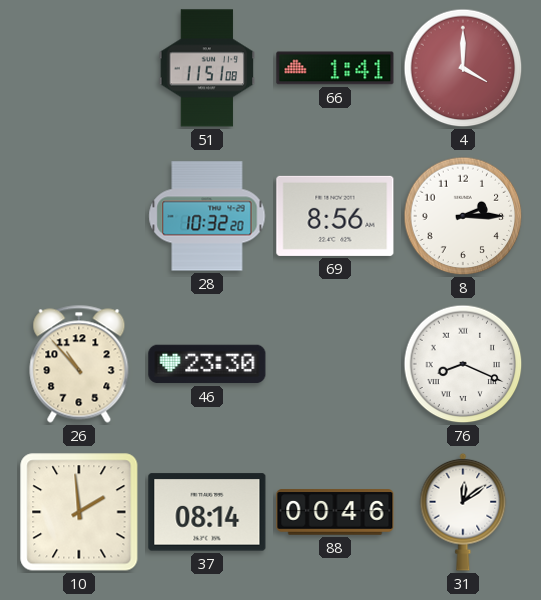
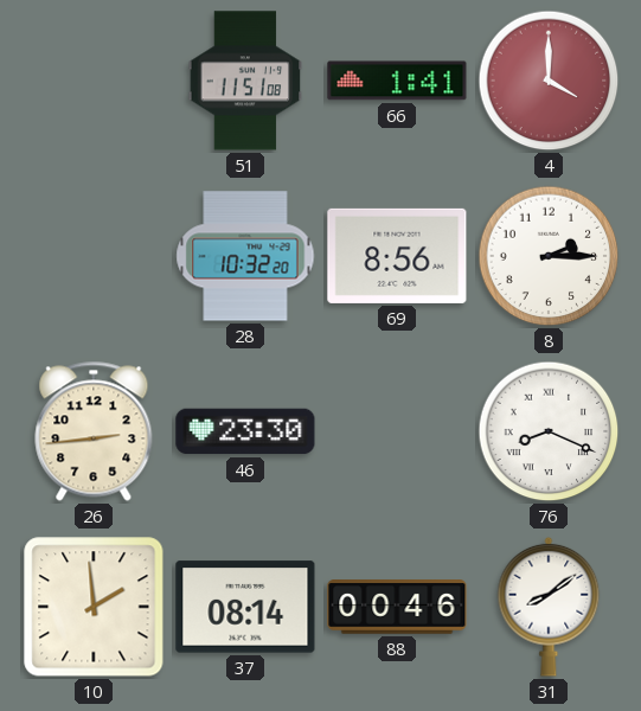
26: 10:53 -> 2:44
31: 12:09 -> 8:09
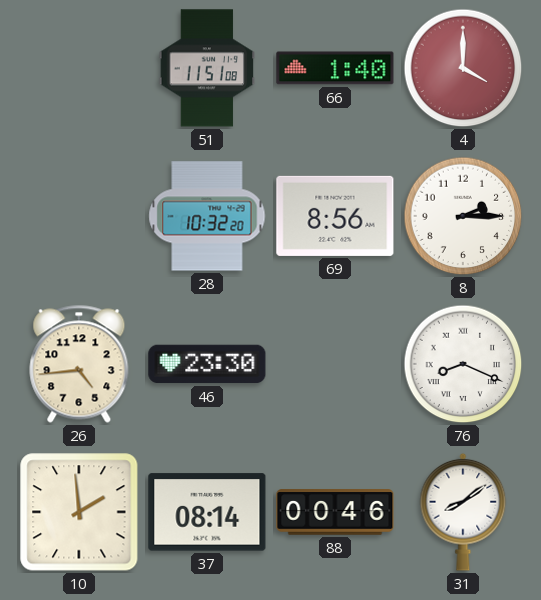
66: 1:41 -> 1:40
26: 2:44 -> 4:44
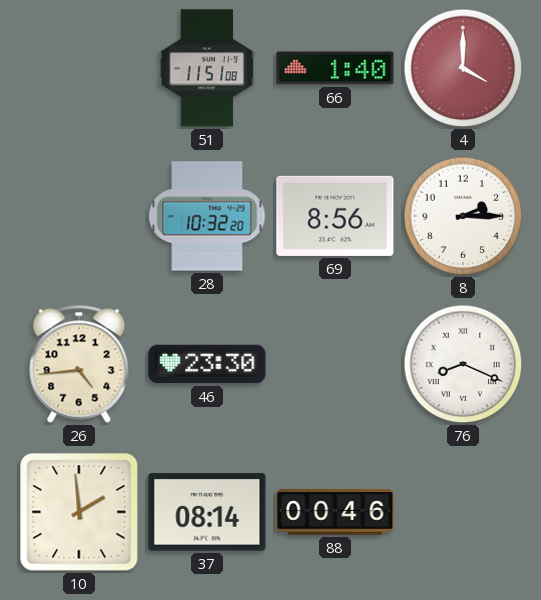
31: 8:09 -> none
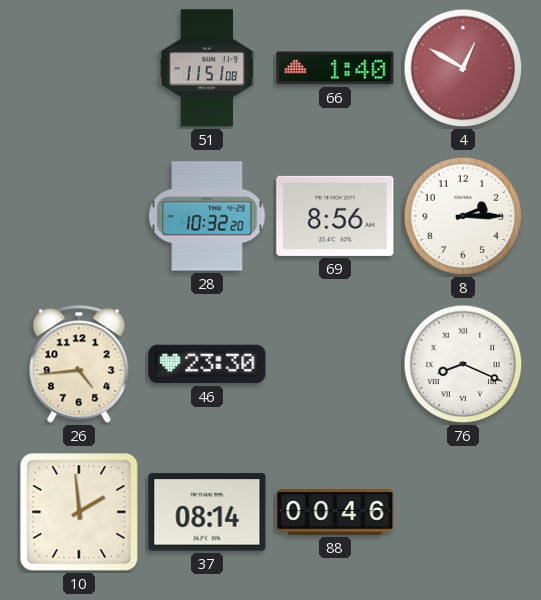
4: 4:00 -> 12:50
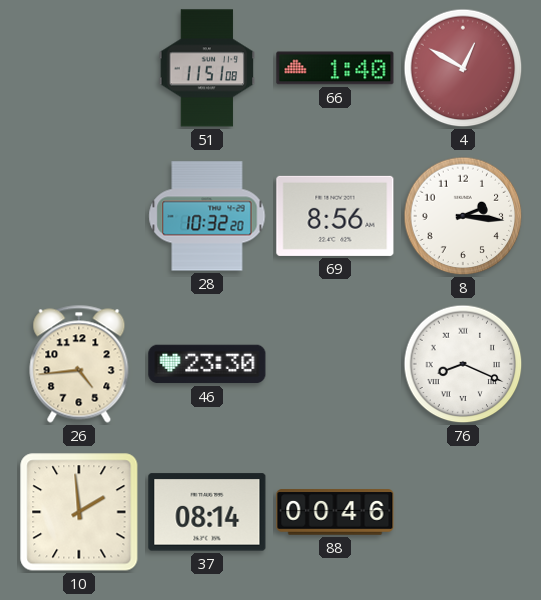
8: 2:15 -> 2:16
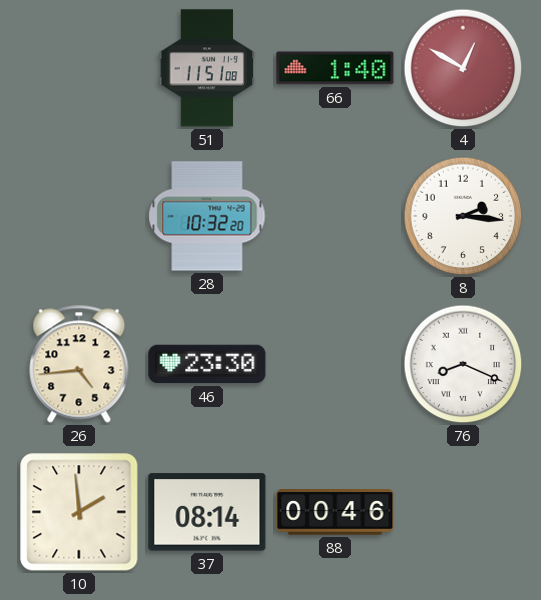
69: 8:56 -> none
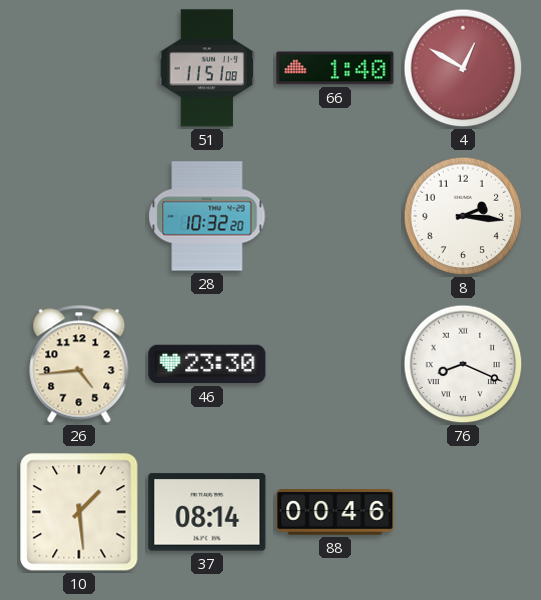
10: 1:59 -> 1:29
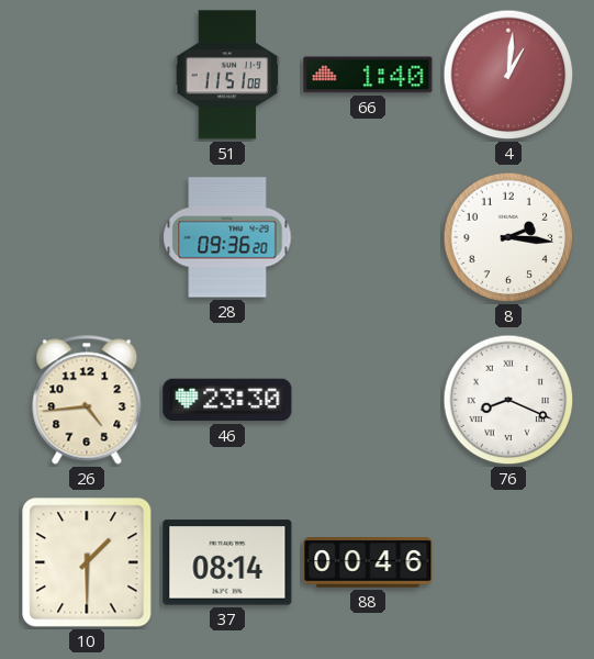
4: 12:50 -> 1:01
28: 10:32 -> 09:36
10: 1:29 -> 1:30
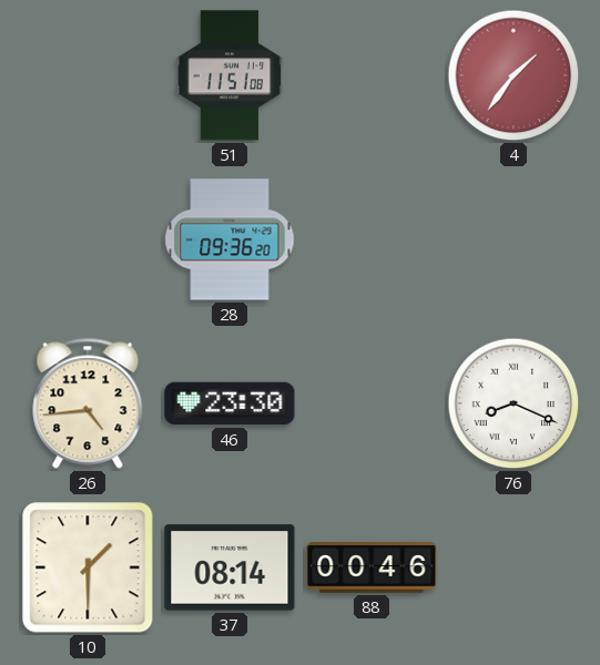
66: 1:40 -> none
4: 1:01 -> 1:36
8: 2:16 -> none
